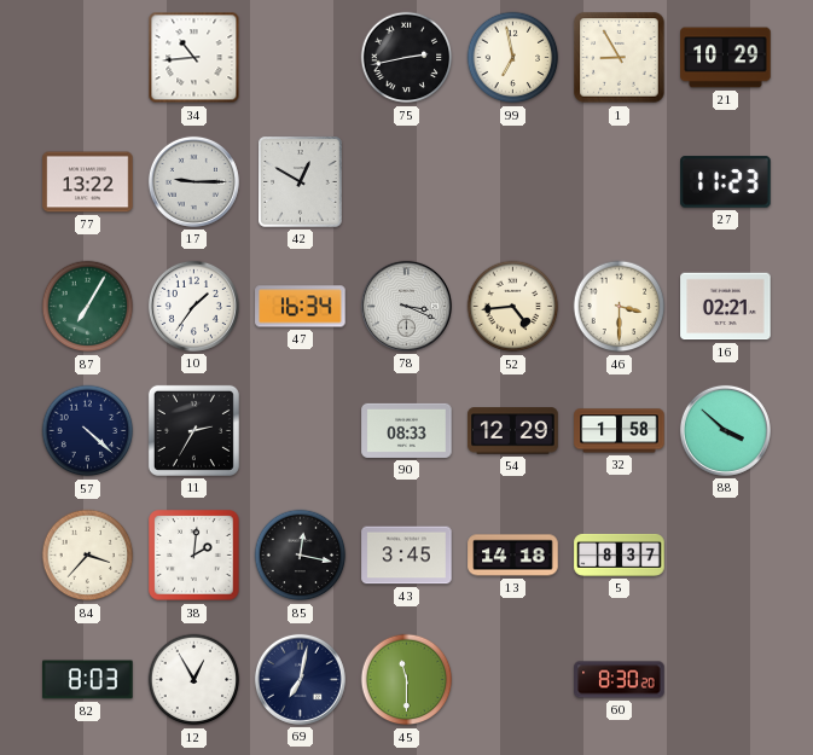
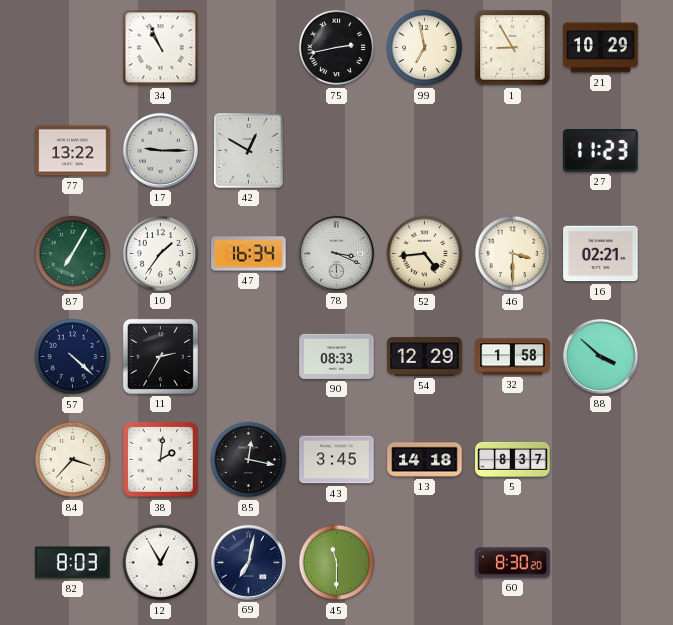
34: 10:44 -> 10:56
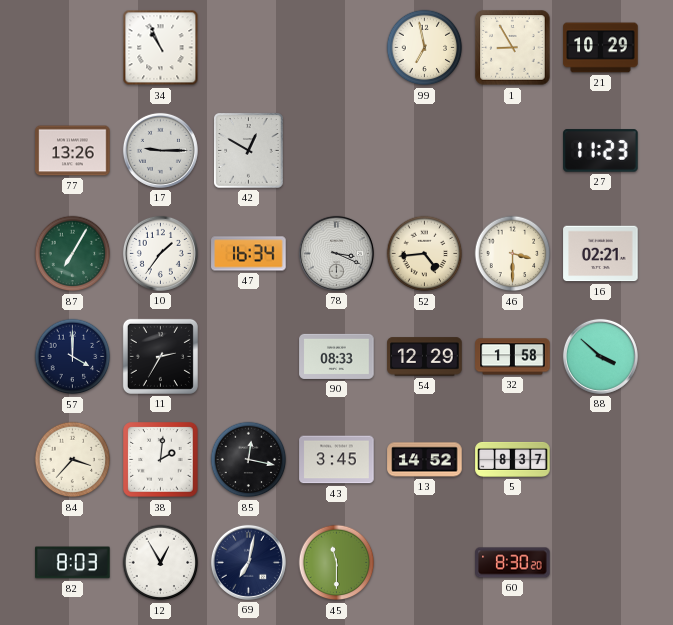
75: 2:43 -> none
77: 13:22 -> 13:26
57: 4:22 -> 4:00
13: 14:18 -> 14:52
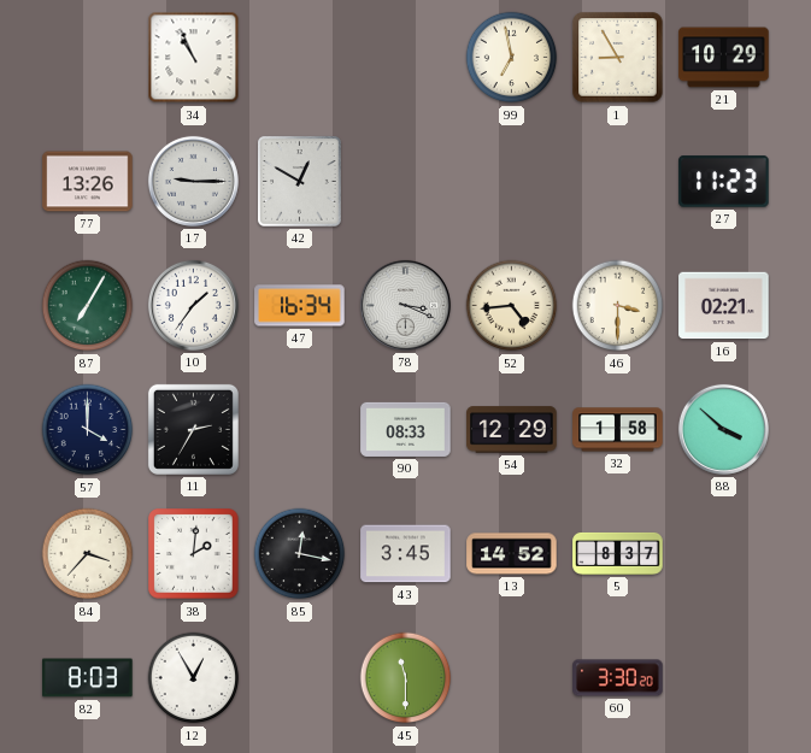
69: 7:02 -> none
60: 8:30 -> 3:30
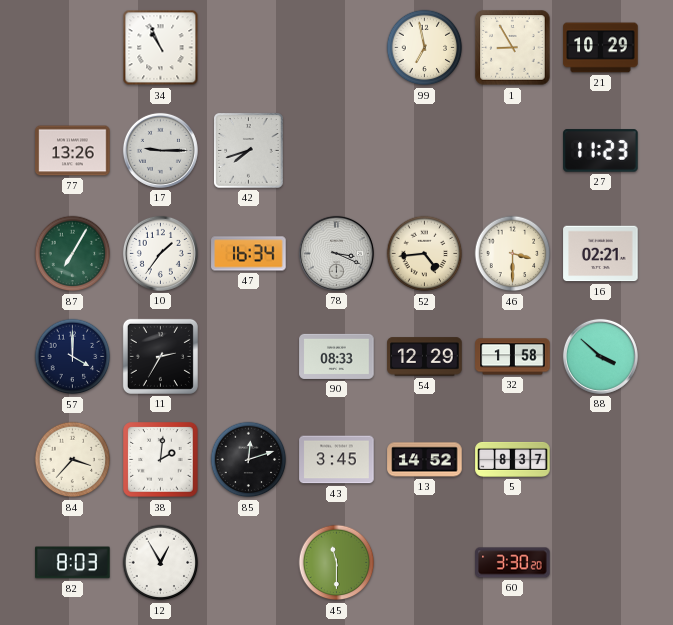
42: 12:50 -> 7:42
85: 12:17 -> 12:12
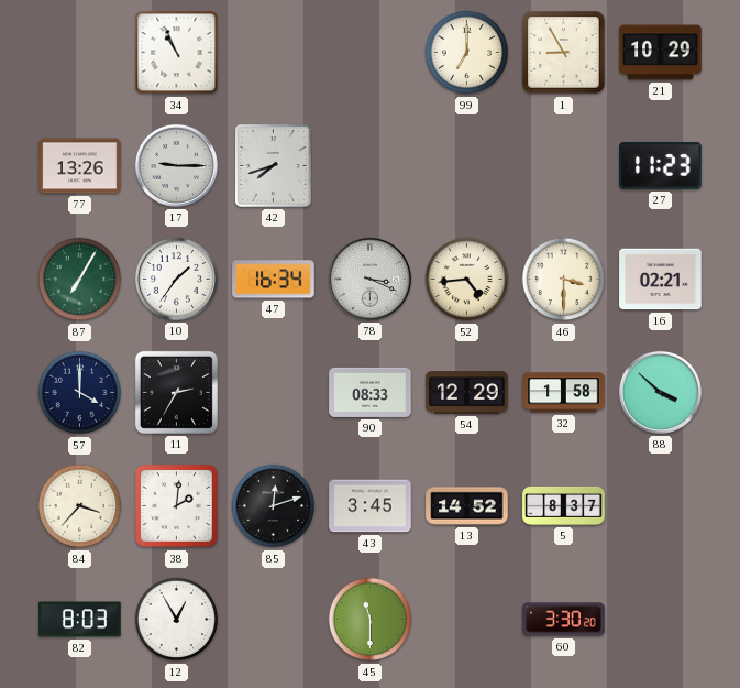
99: 6:58 -> 7:00
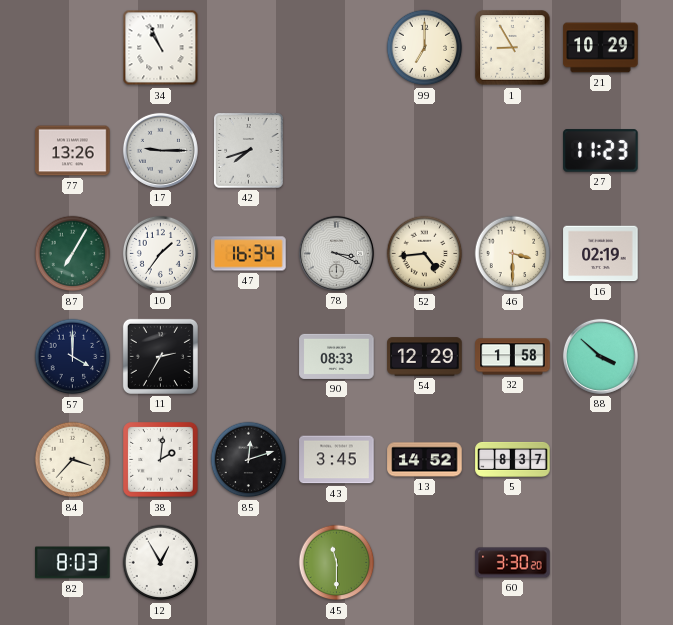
16: 02:21 -> 02:19
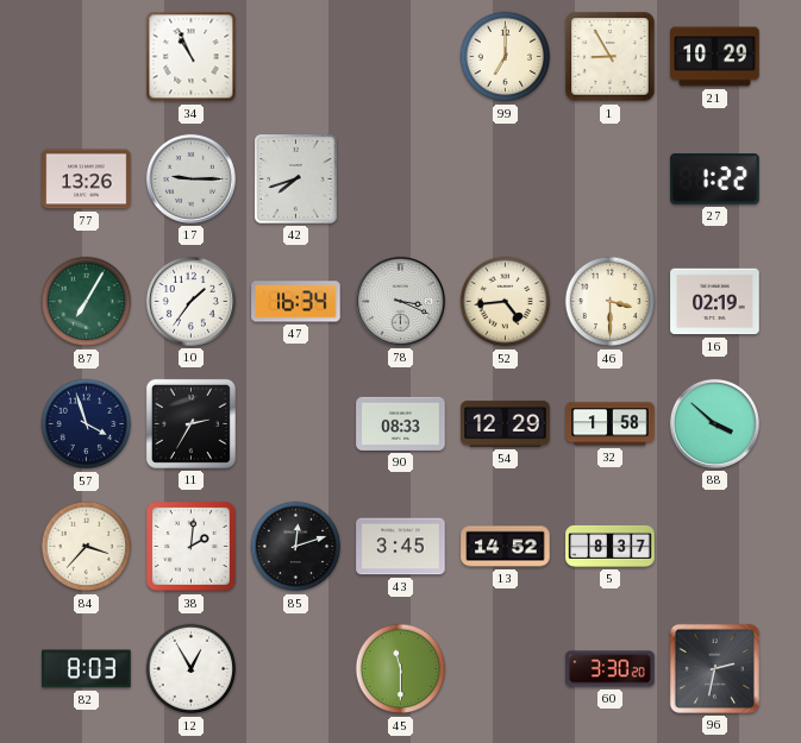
27: 11:23 -> 1:22
57: 4:00 -> 3:57
96: none -> 2:32
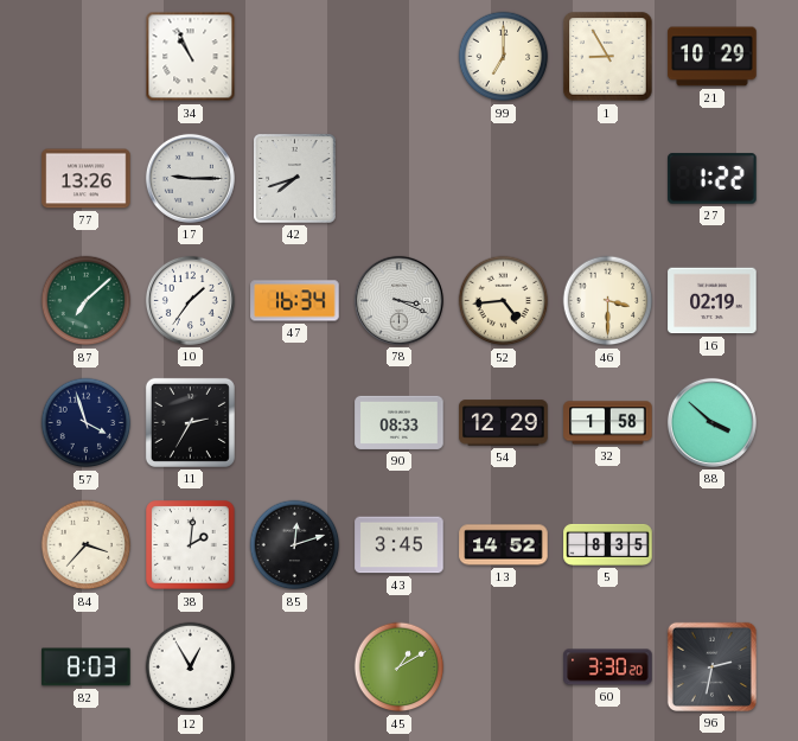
87: 7:05 -> 7:08
5: 8:37 -> 8:35
45: 11:30 -> 1:10
